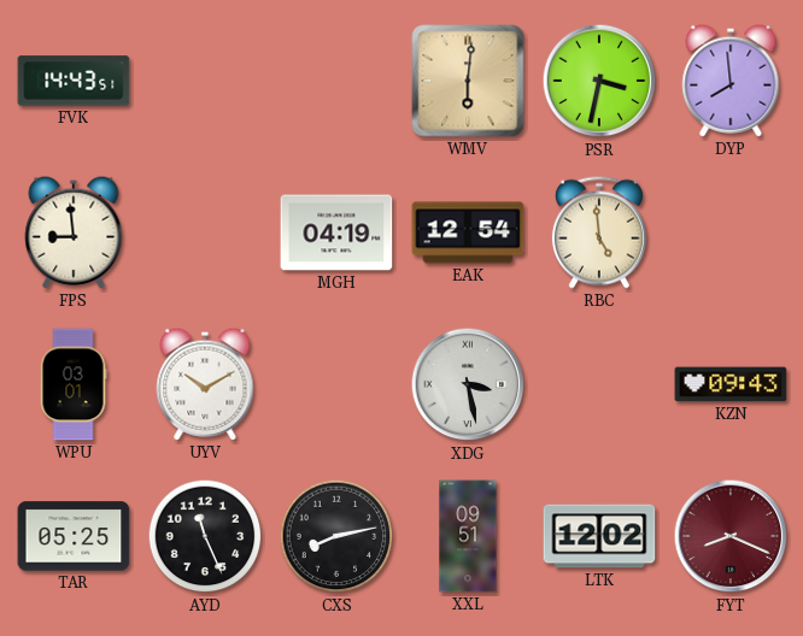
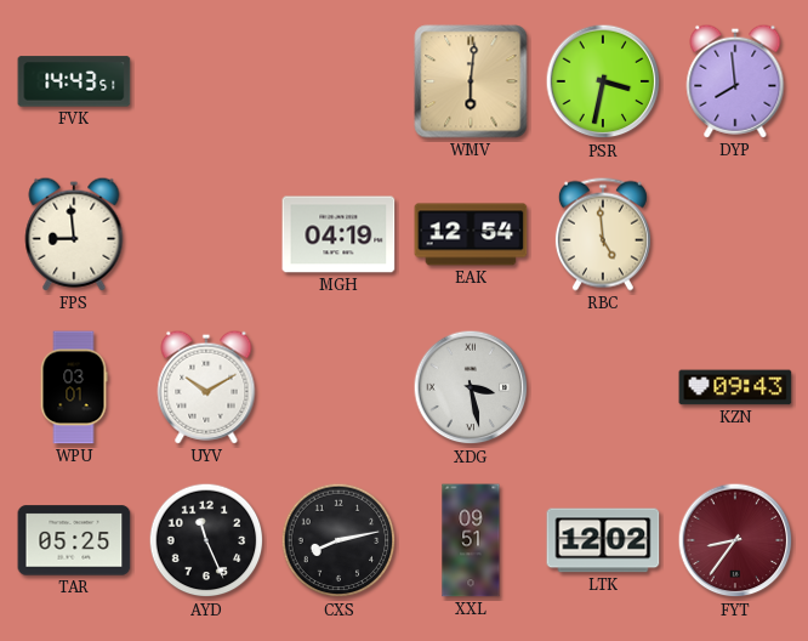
FYT: 8:19 -> 8:36
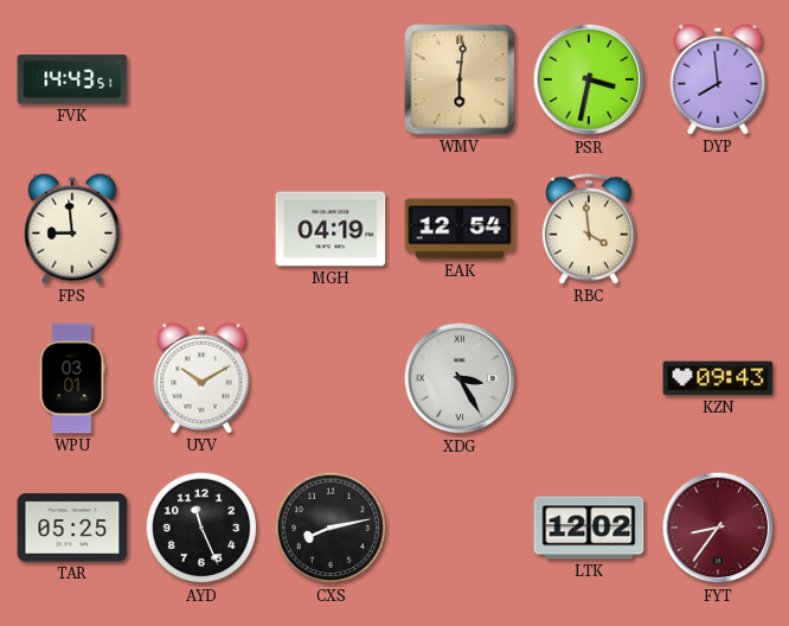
RBC: 4:59 -> 3:59
XDG: 3:28 -> 3:25
XXL: 09:51 -> none
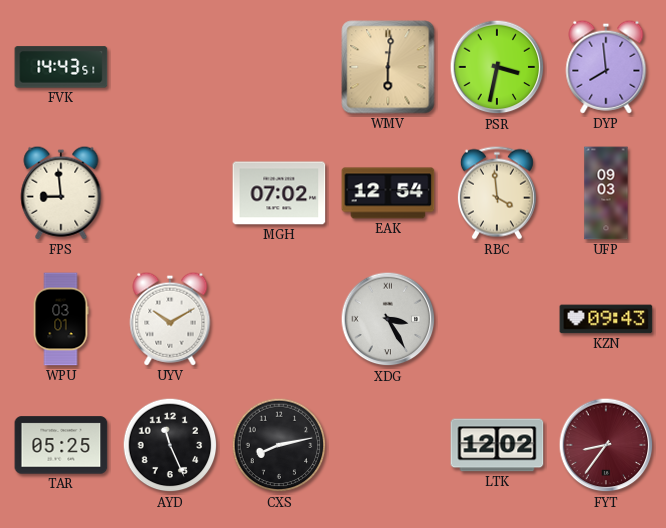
MGH: 04:19 -> 07:02
UFP: none -> 09:03
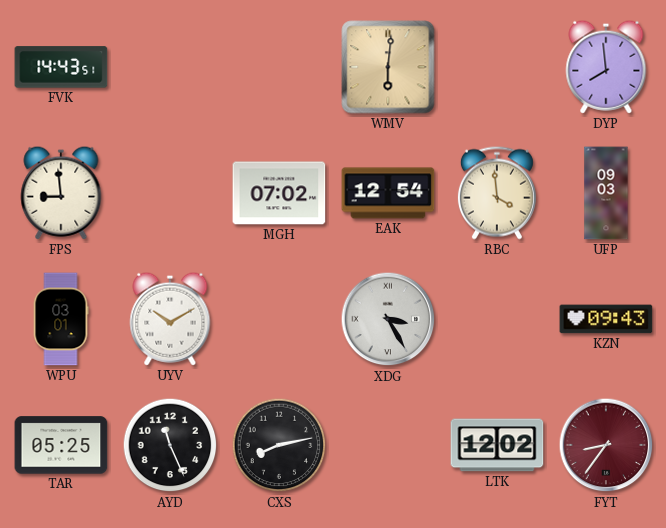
PSR: 3:32 -> none
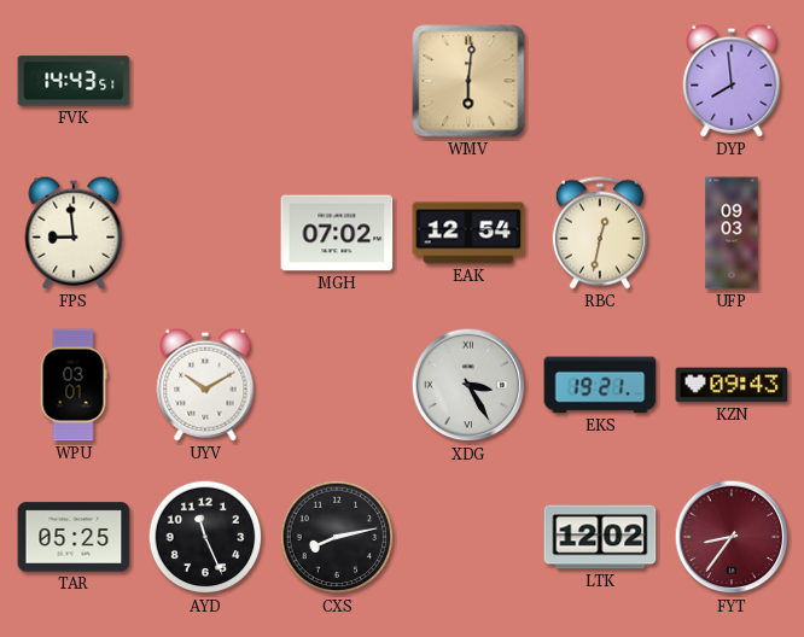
RBC: 3:59 -> 12:32
EKS: none -> 19:21
